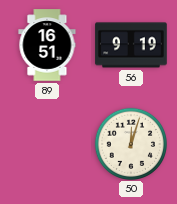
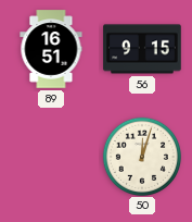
56: 9:19 -> 9:15
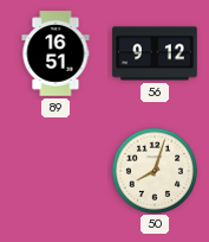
56: 9:15 -> 9:12
50: 12:03 -> 8:03
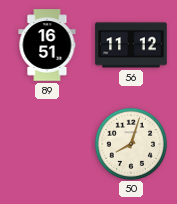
56: 9:12 -> 11:12
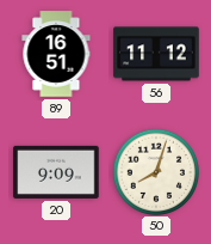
20: none -> 9:09
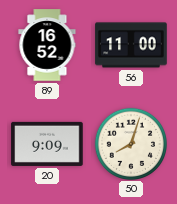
89: 16:51 -> 16:52
56: 11:12 -> 11:00
